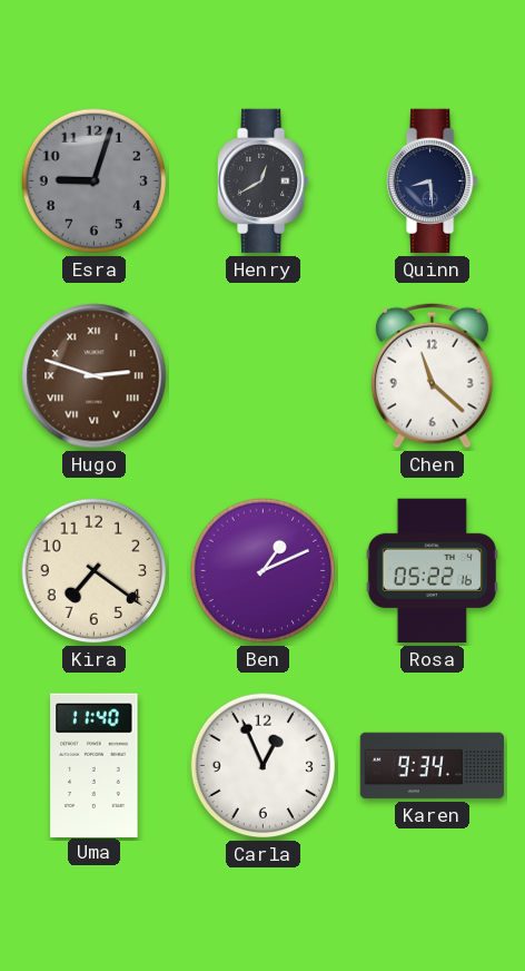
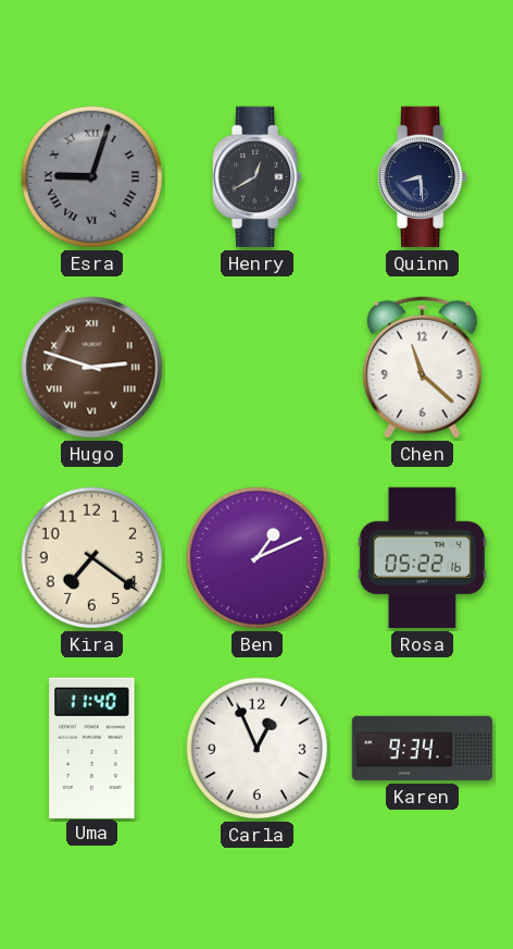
Esra numerals: Arabic -> Roman
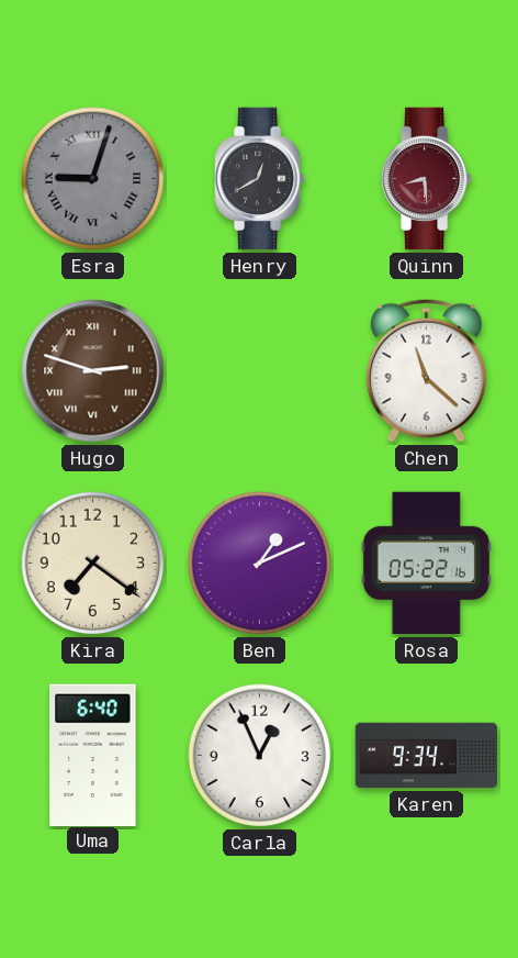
Quinn dial: navy -> burgundy
Uma: 11:40 -> 6:40
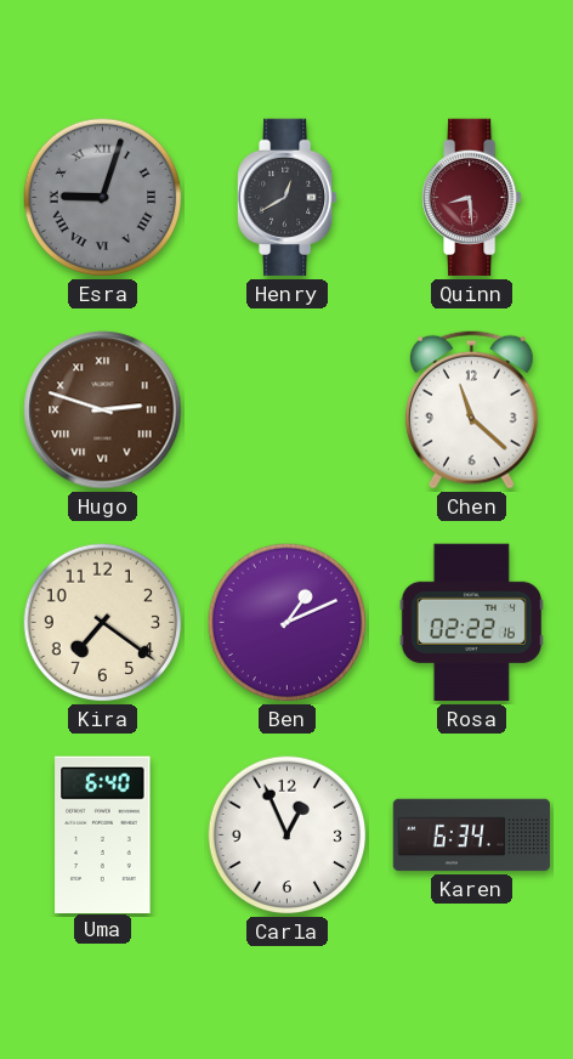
Rosa: 05:22 -> 02:22
Karen: 9:34 -> 6:34
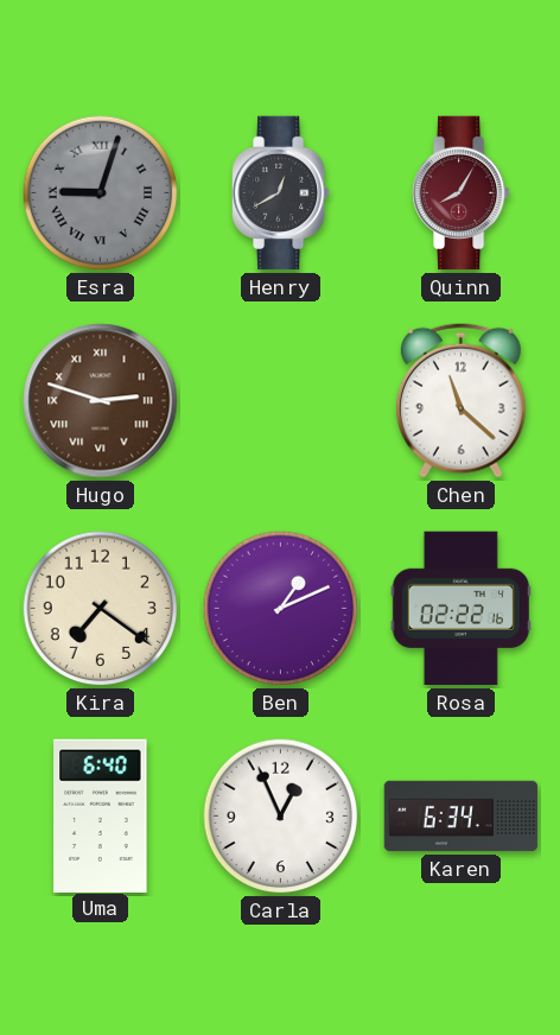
Quinn: 8:29 -> 8:05
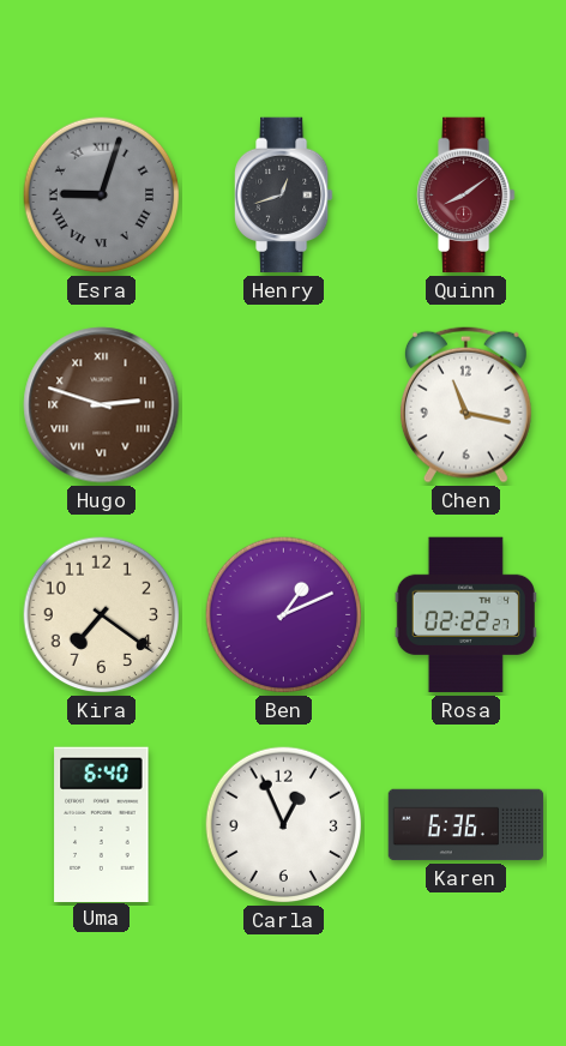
Henry: 12:40 -> 12:42
Quinn: 8:05 -> 8:09
Chen: 11:22 -> 11:17
Rosa: 02:22:16 -> 02:22:27
Karen: 6:34 -> 6:36
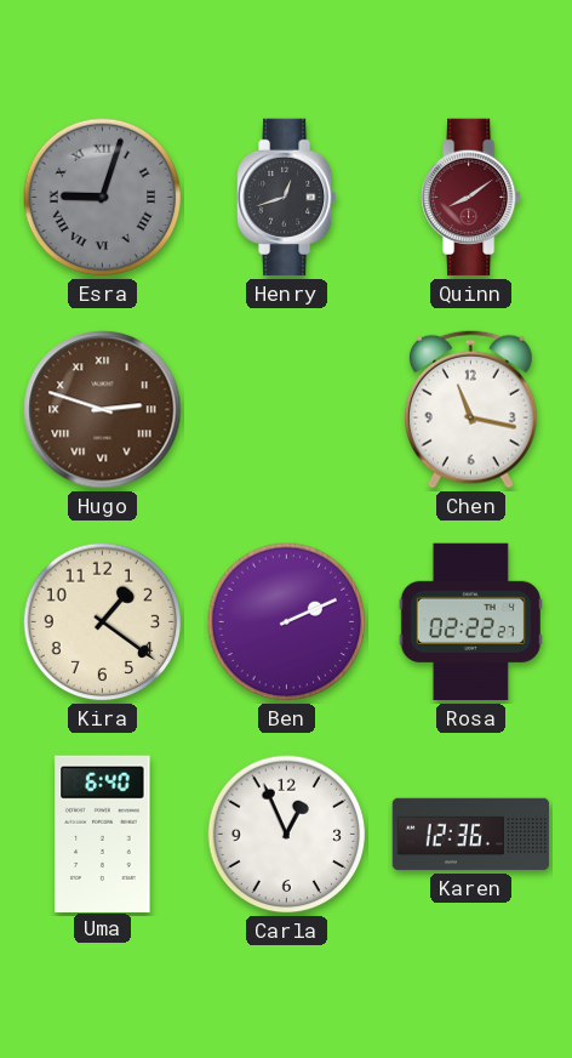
Kira: 7:21 -> 1:21
Ben: 1:11 -> 2:11
Karen: 6:36 -> 12:36
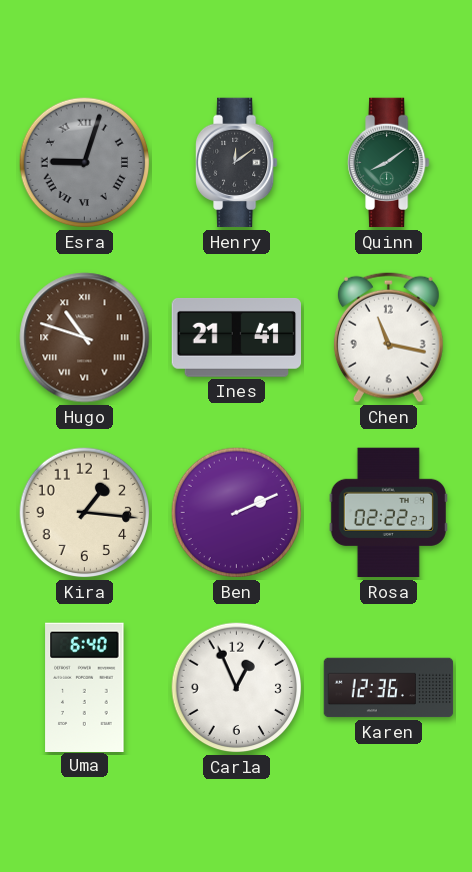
Henry: 12:42 -> 12:09
Quinn dial: burgundy -> green
Hugo: 2:48 -> 10:48
Ines: none -> 21:41
Kira: 1:21 -> 1:16
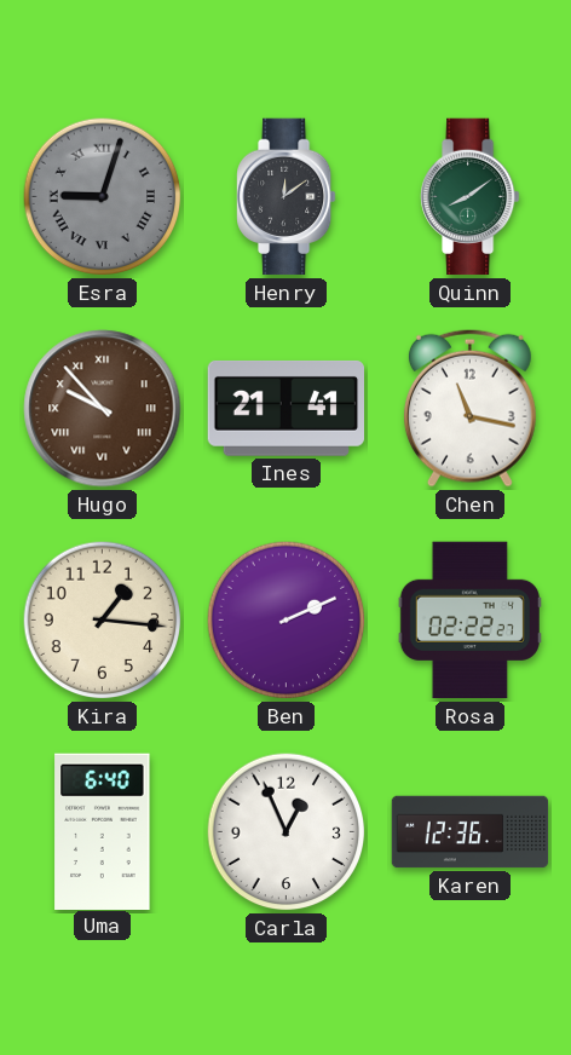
Hugo: 10:48 -> 9:53
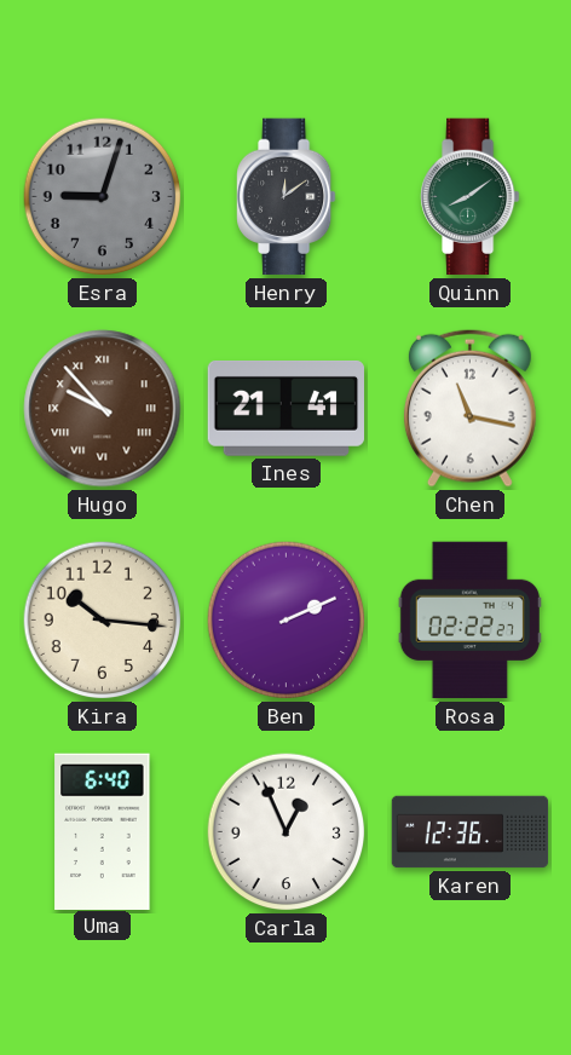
Esra numerals: Roman -> Arabic
Kira: 1:16 -> 10:16
